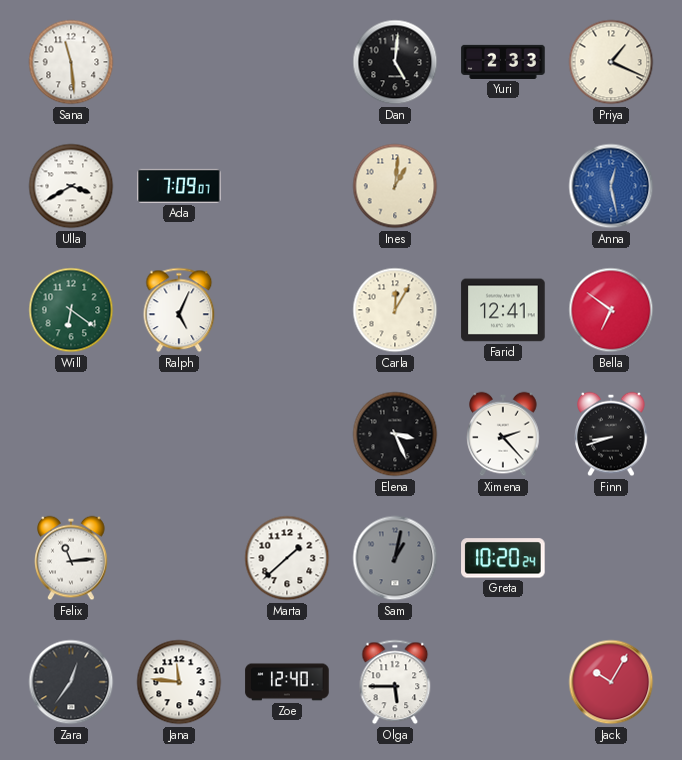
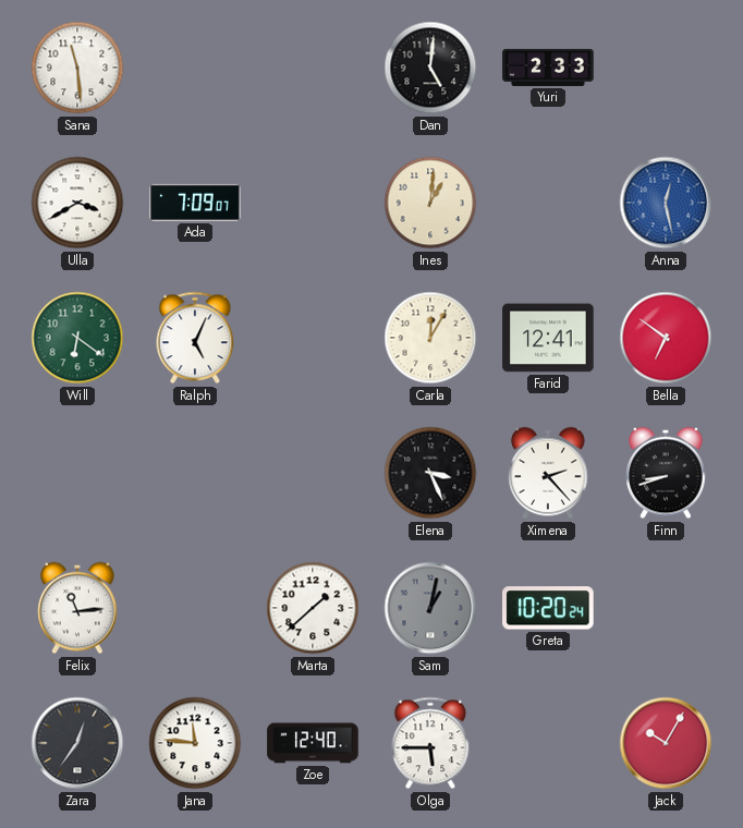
Priya: 1:19 -> none
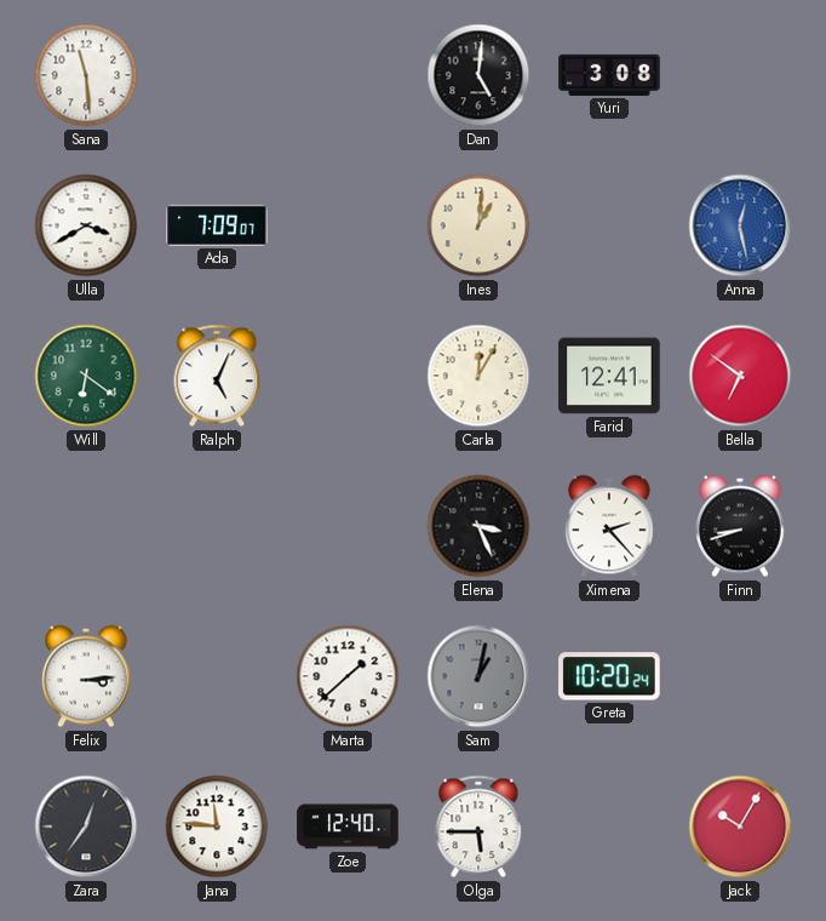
Yuri: 2:33 -> 3:08
Felix: 11:14 -> 3:14
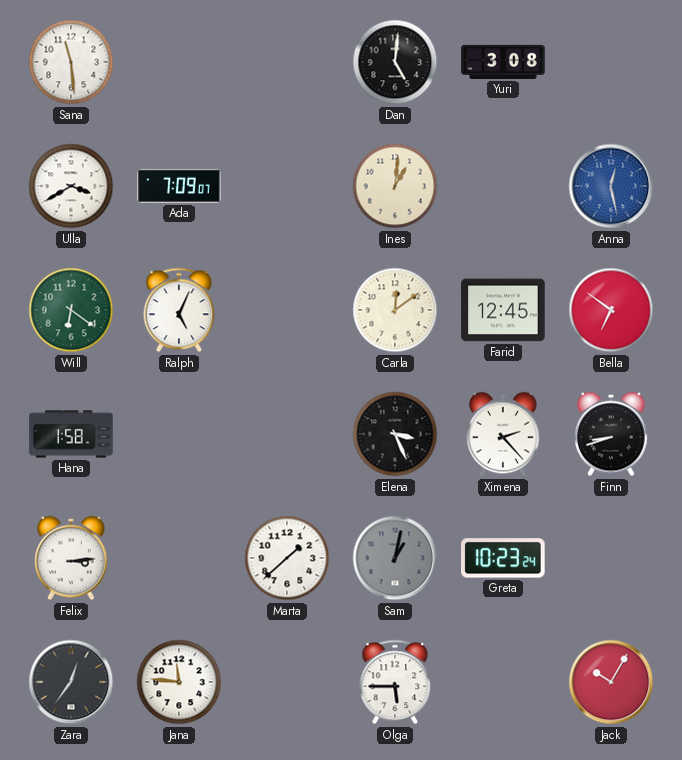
Carla: 12:05 -> 12:09
Farid: 12:41 -> 12:45
Hana: none -> 1:58
Greta: 10:20 -> 10:23
Zoe: 12:40 -> none
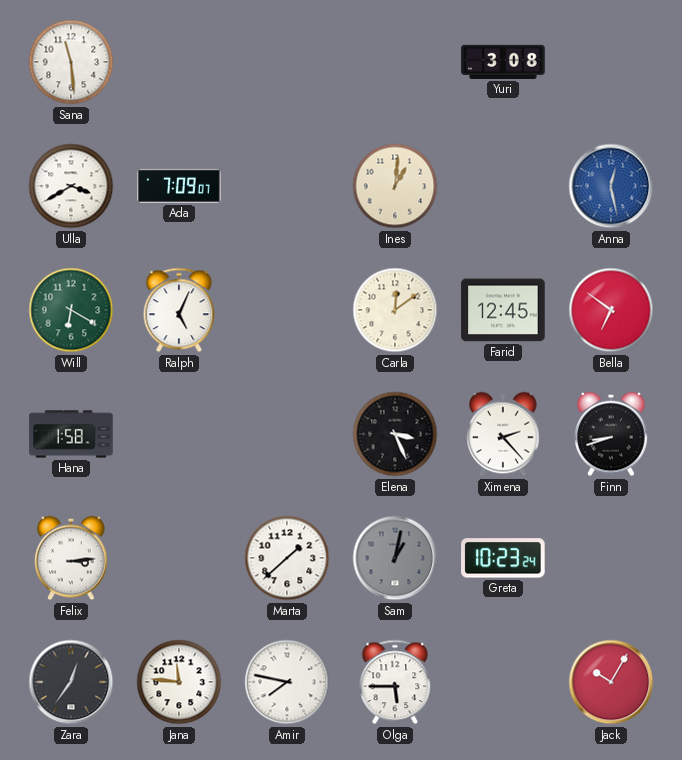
Dan: 5:01 -> none
Will: 6:21 -> 6:20
Amir: none -> 7:47
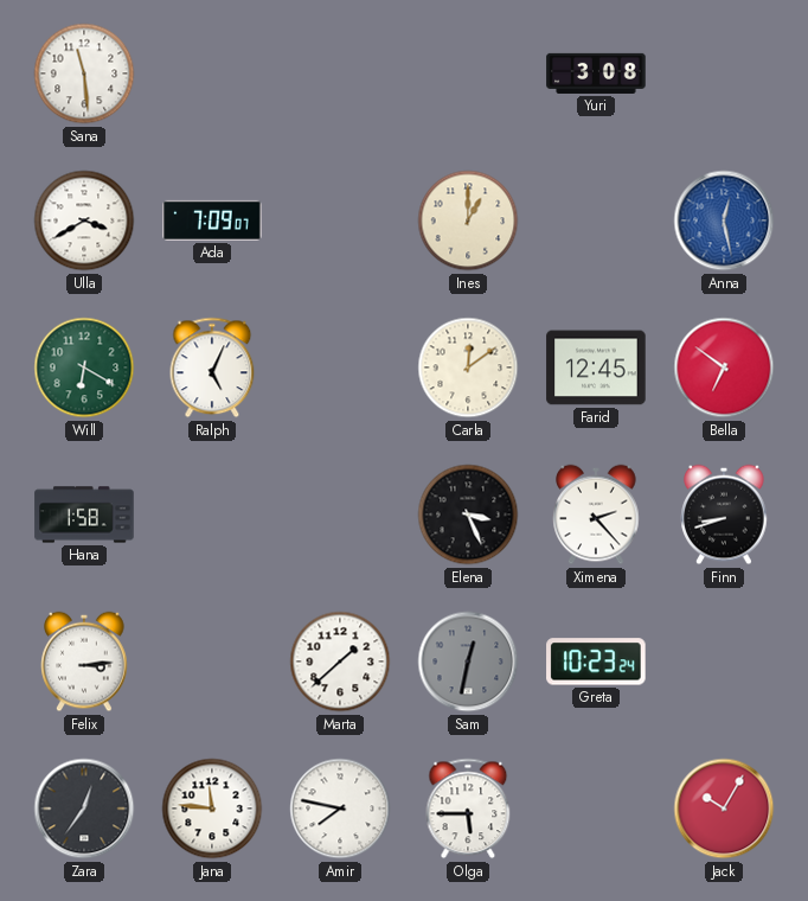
Ines: 1:01 -> 1:00
Sam: 1:02 -> 12:32
